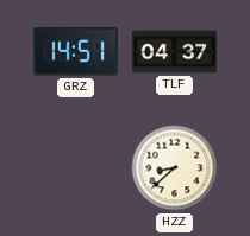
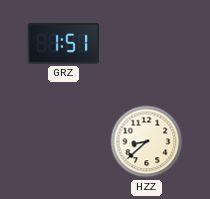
GRZ: 14:51 -> 1:51
TLF: 04:37 -> none
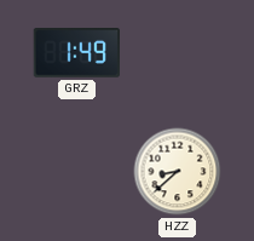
GRZ: 1:51 -> 1:49
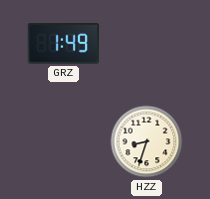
HZZ: 8:38 -> 8:33
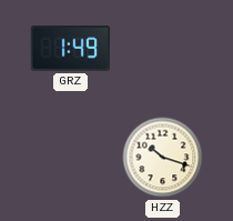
HZZ: 8:33 -> 10:18
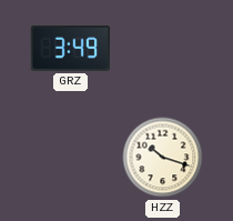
GRZ: 1:49 -> 3:49
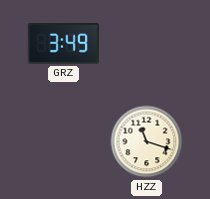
HZZ: 10:18 -> 11:18
